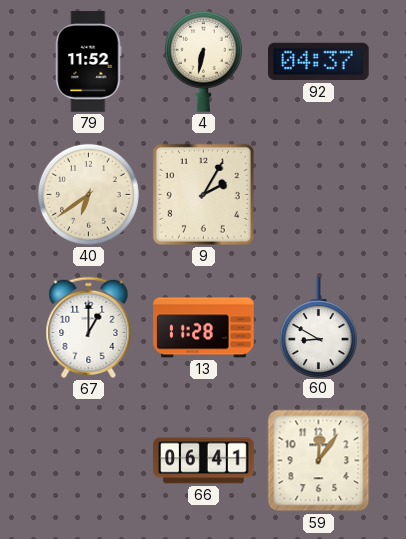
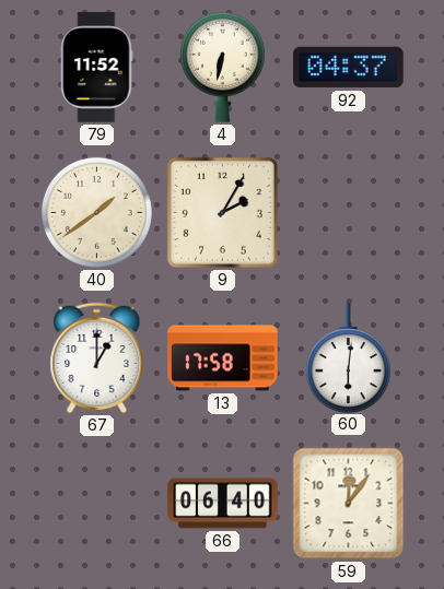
40: 6:39 -> 1:39
13: 11:28 -> 17:58
60: 8:50 -> 6:01
66: 06:41 -> 06:40
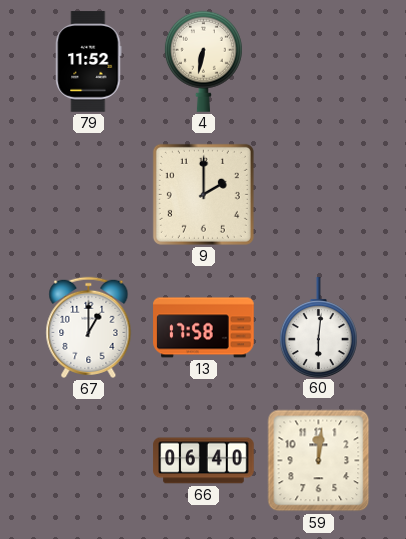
92: 04:37 -> none
40: 1:39 -> none
9: 2:05 -> 2:00
59: 12:06 -> 12:01
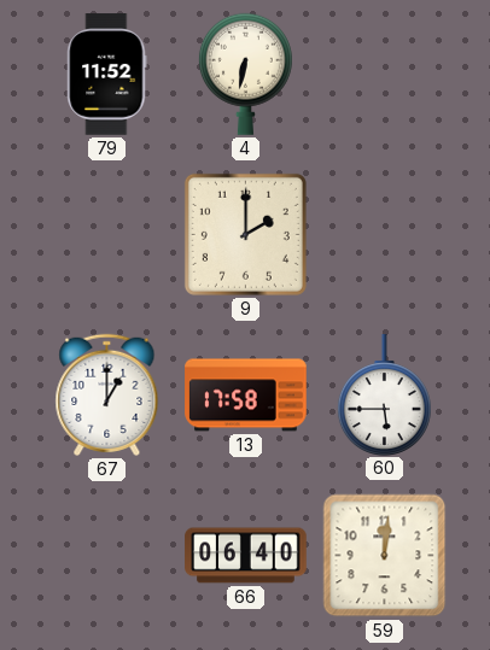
60: 6:01 -> 5:45
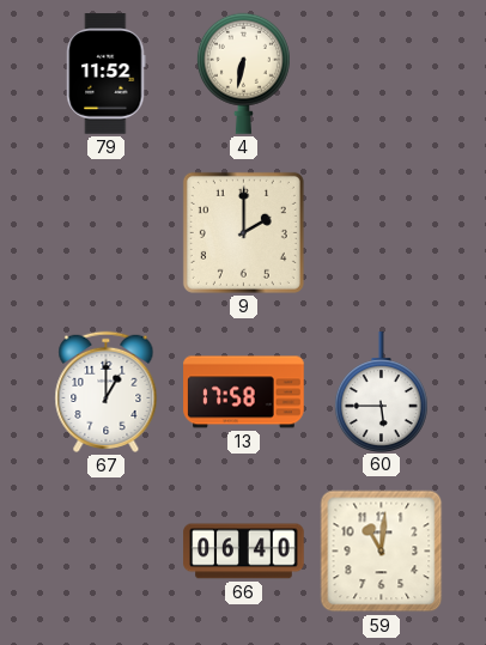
59: 12:01 -> 11:01
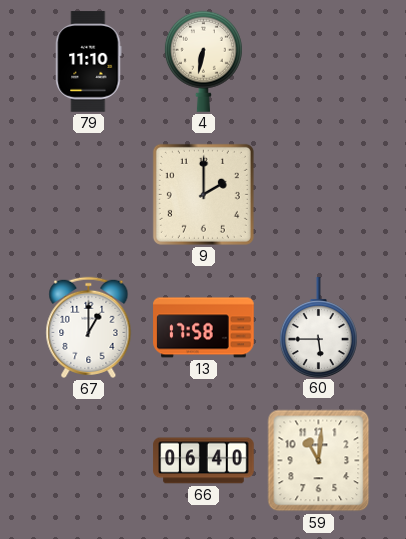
79: 11:52 -> 11:10
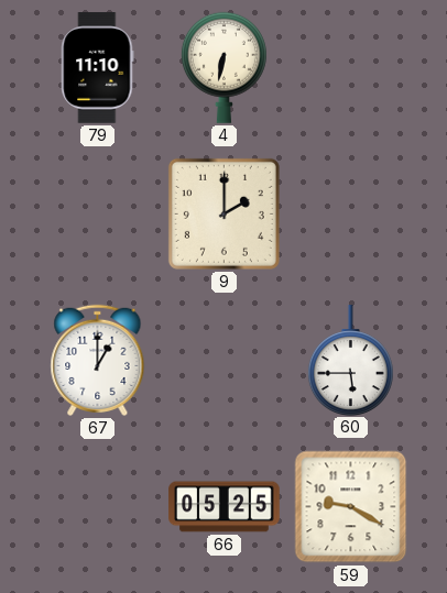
13: 17:58 -> none
66: 06:40 -> 05:25
59: 11:01 -> 9:20
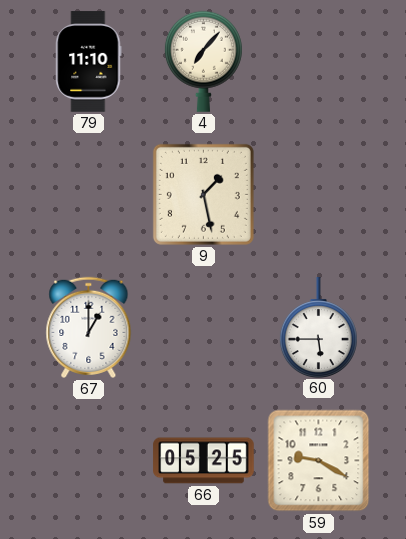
4: 6:32 -> 7:07
9: 2:00 -> 1:28
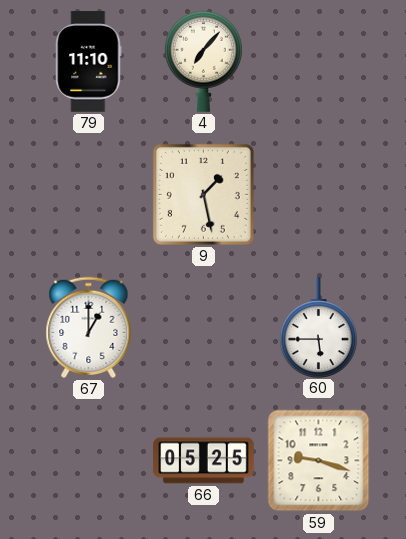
59: 9:20 -> 9:18
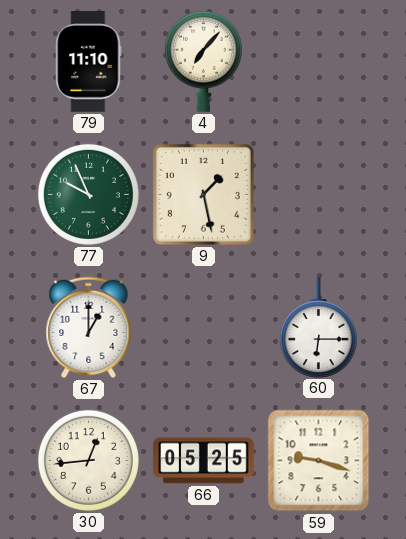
77: none -> 9:56
60: 5:45 -> 6:15
30: none -> 12:44
